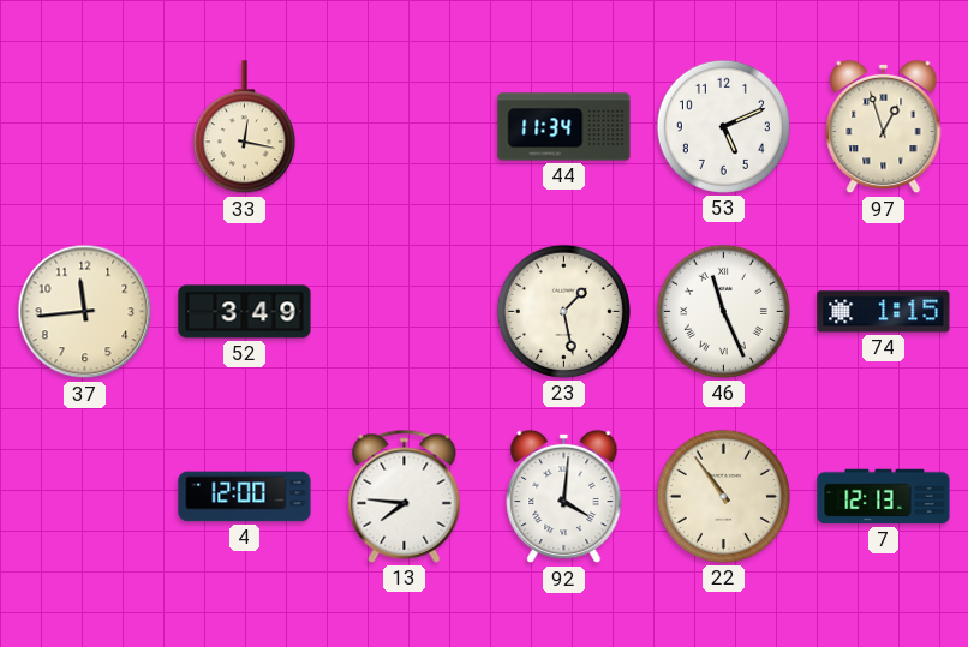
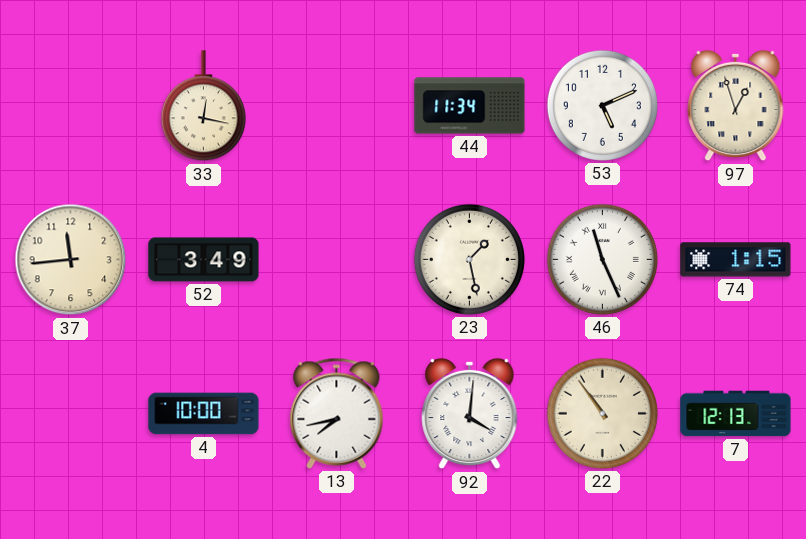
4: 12:00 -> 10:00
13: 7:46 -> 7:43
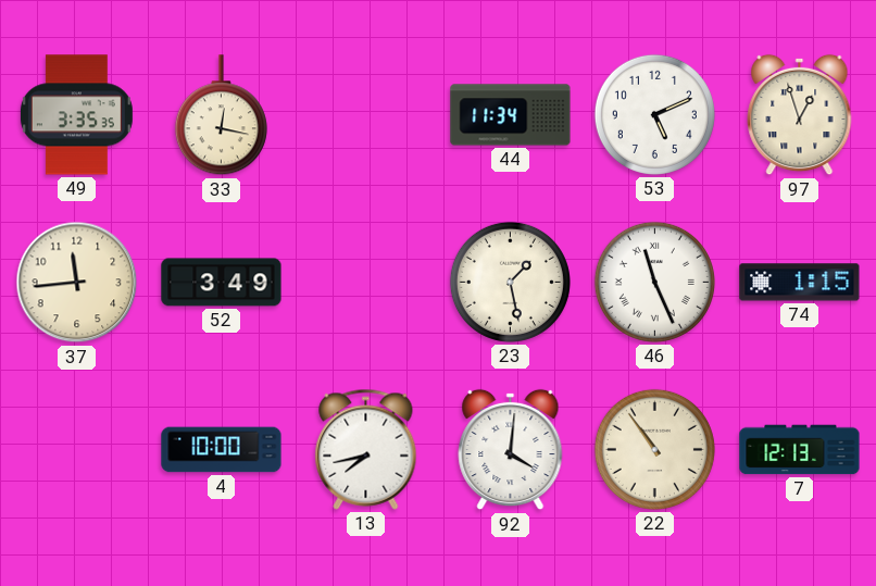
49: none -> 3:35
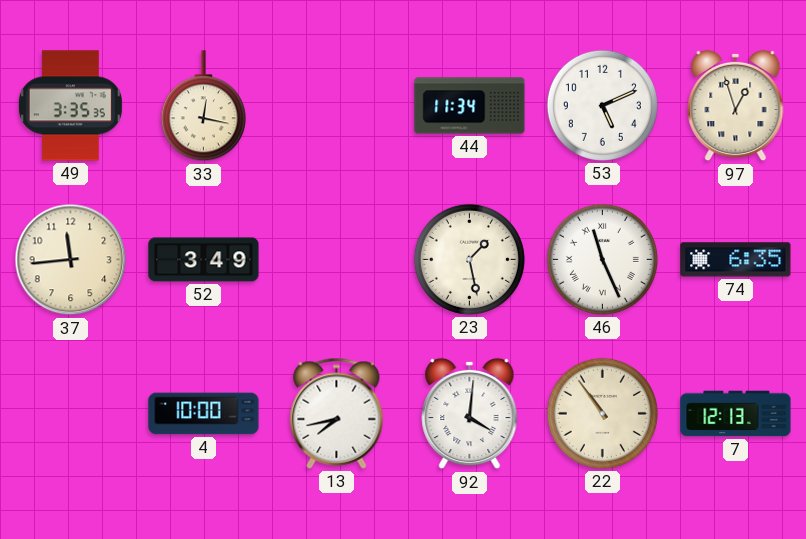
74: 1:15 -> 6:35
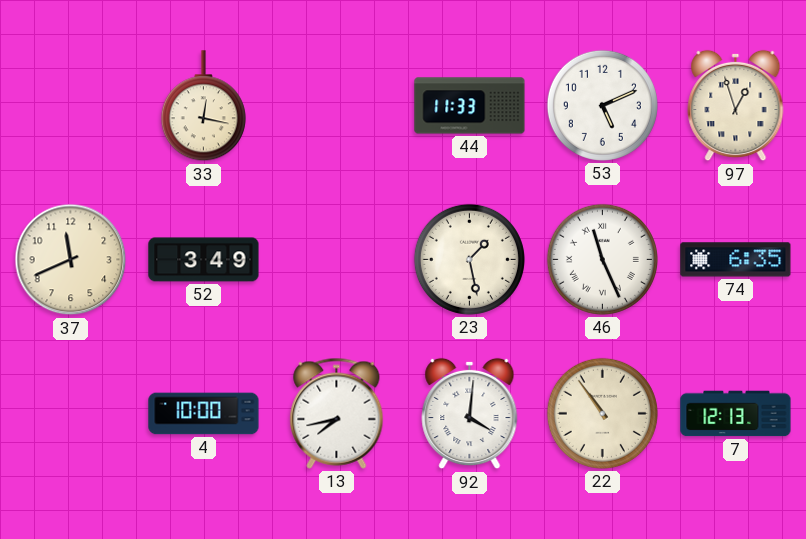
49: 3:35 -> none
44: 11:34 -> 11:33
37: 11:44 -> 11:41
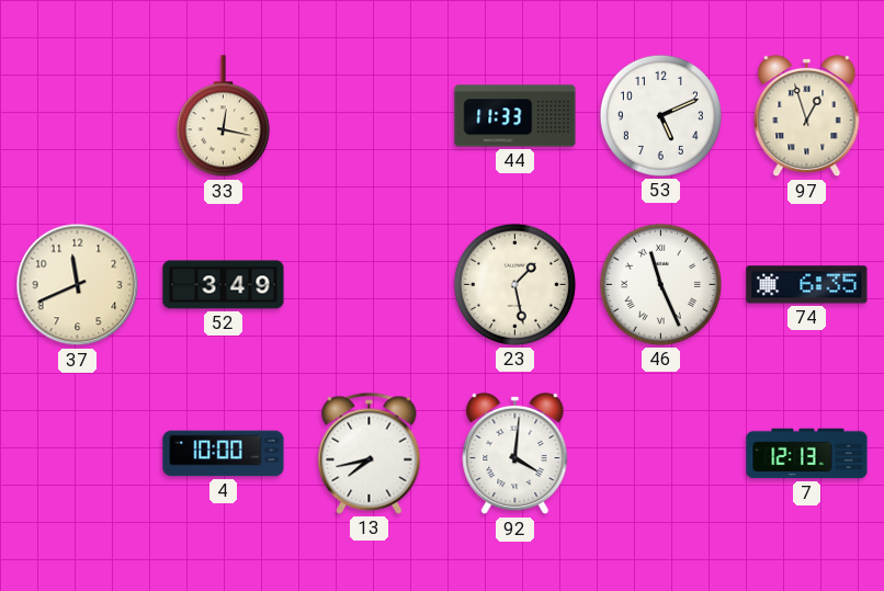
22: 10:54 -> none
